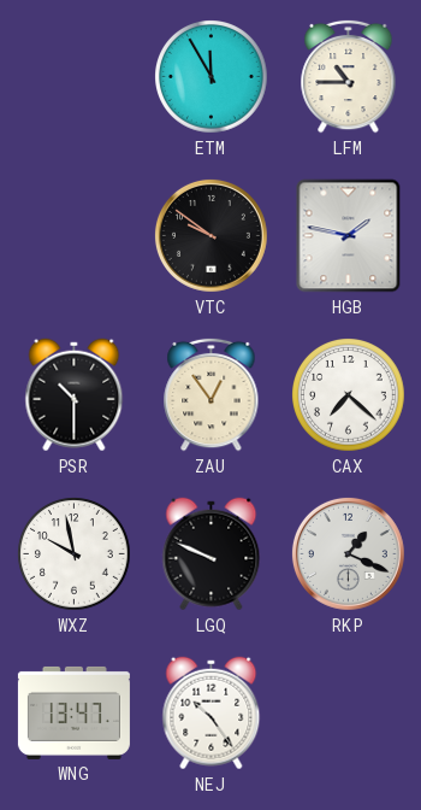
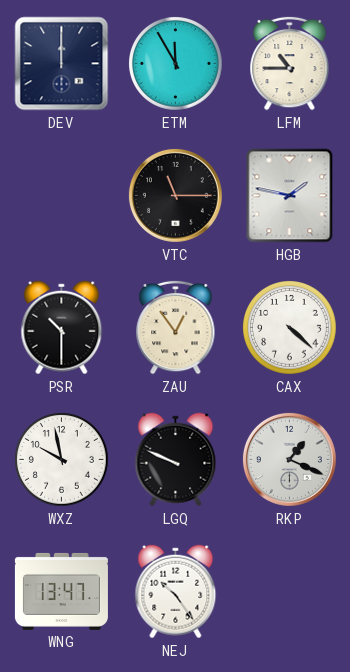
DEV: none -> 12:00
VTC: 9:51 -> 11:15
CAX: 7:22 -> 4:22
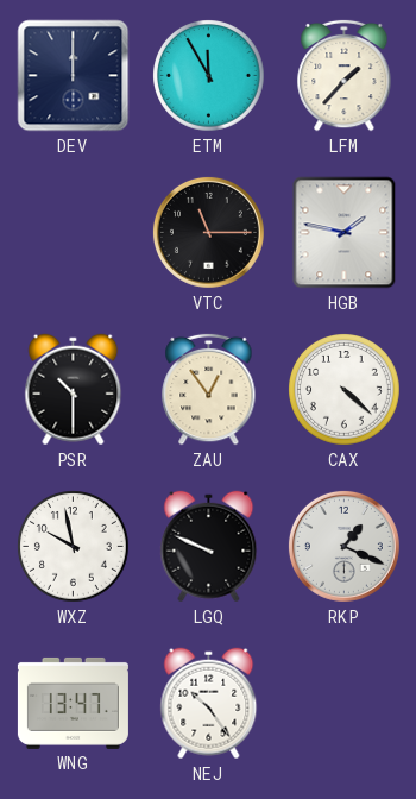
LFM: 10:45 -> 1:37
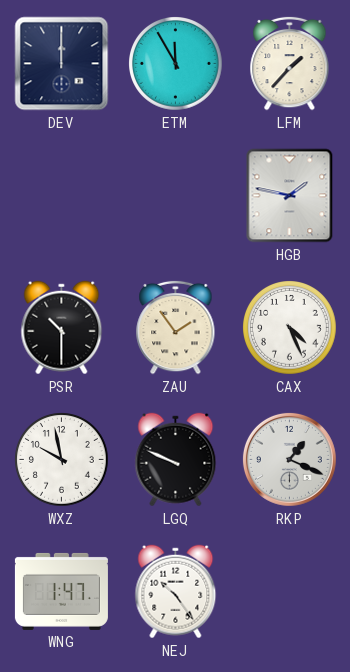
VTC: 11:15 -> none
ZAU: 12:54 -> 1:54
CAX: 4:22 -> 4:26
WNG: 13:47 -> 1:47
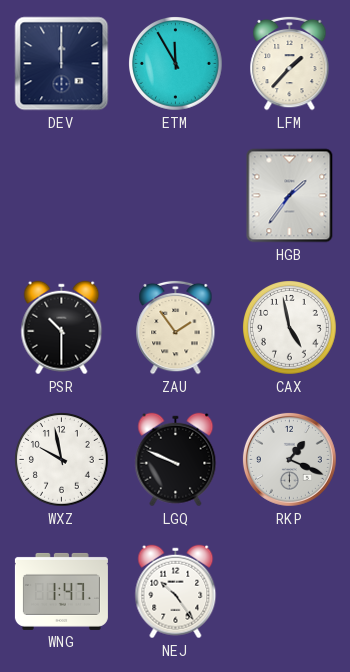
HGB: 1:47 -> 1:36
CAX: 4:26 -> 4:58
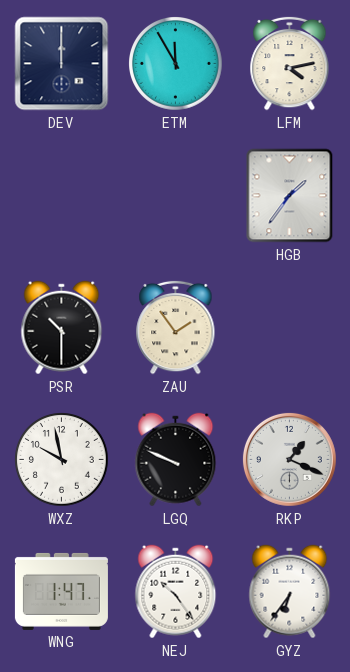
LFM: 1:37 -> 4:13
CAX: 4:58 -> none
GYZ: none -> 6:36
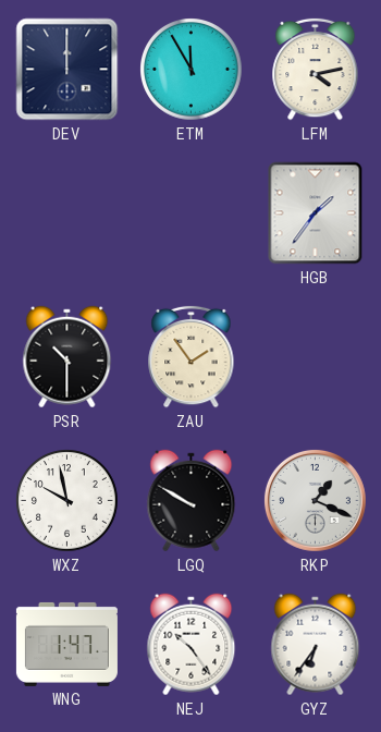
LGQ: 9:49 -> 9:50
